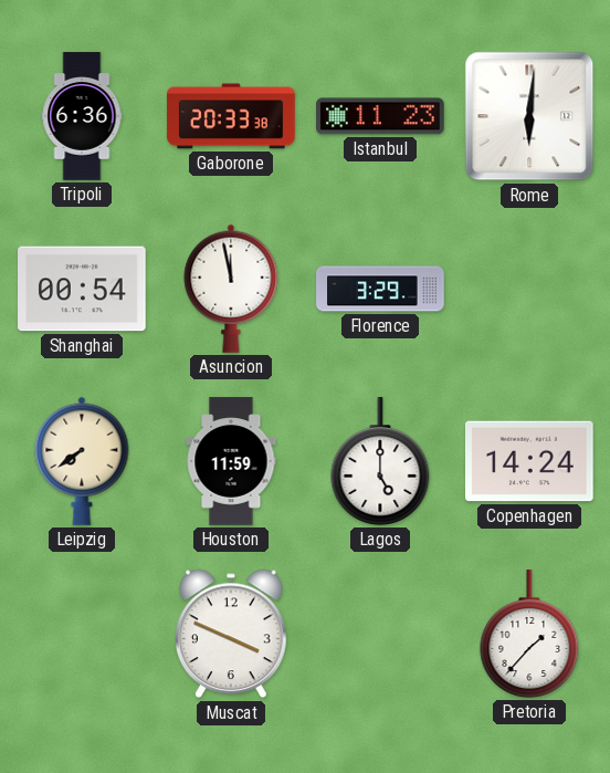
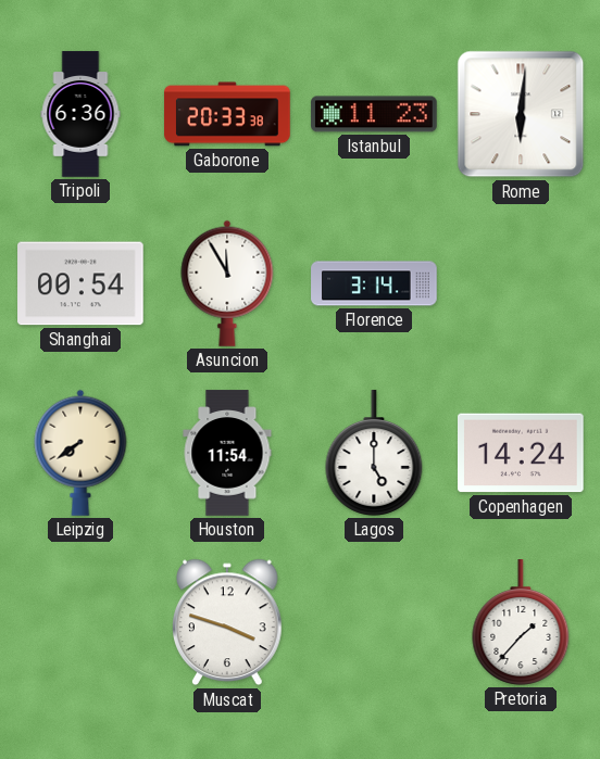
Asuncion: 11:58 -> 11:55
Florence: 3:29 -> 3:14
Houston: 11:59 -> 11:54
Muscat: 3:49 -> 3:48
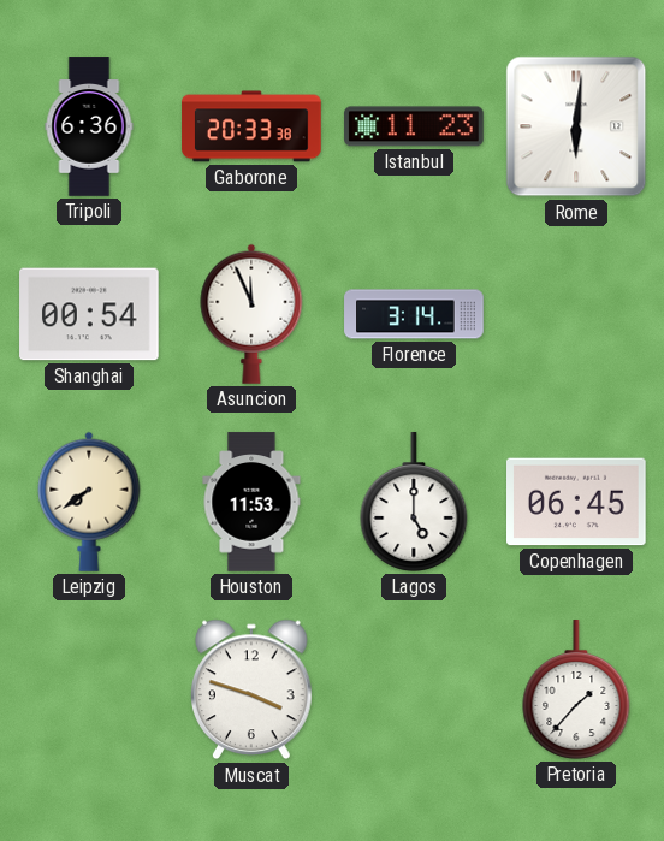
Asuncion: 11:55 -> 11:56
Houston: 11:54 -> 11:53
Copenhagen: 14:24 -> 06:45
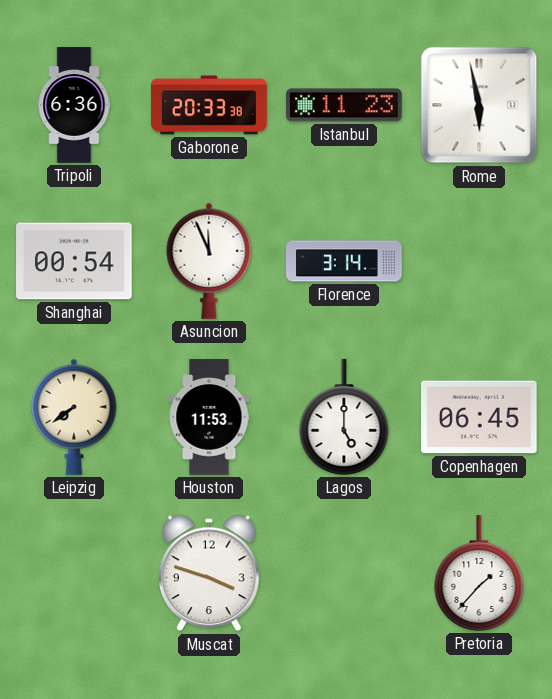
Rome: 6:01 -> 5:58
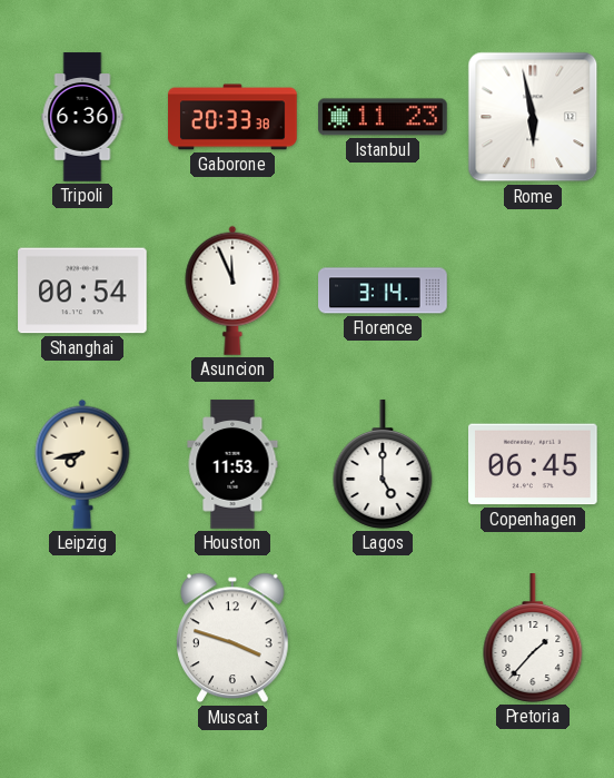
Leipzig: 7:39 -> 7:43
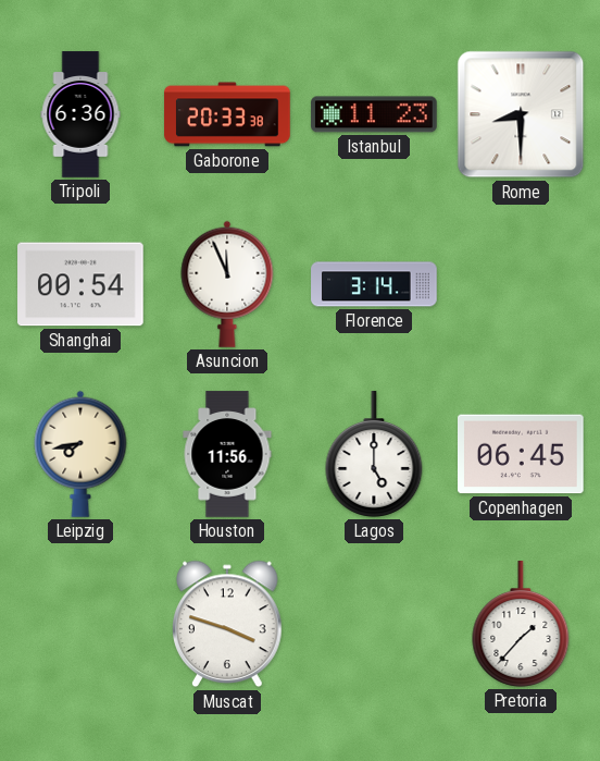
Rome: 5:58 -> 8:30
Houston: 11:53 -> 11:56
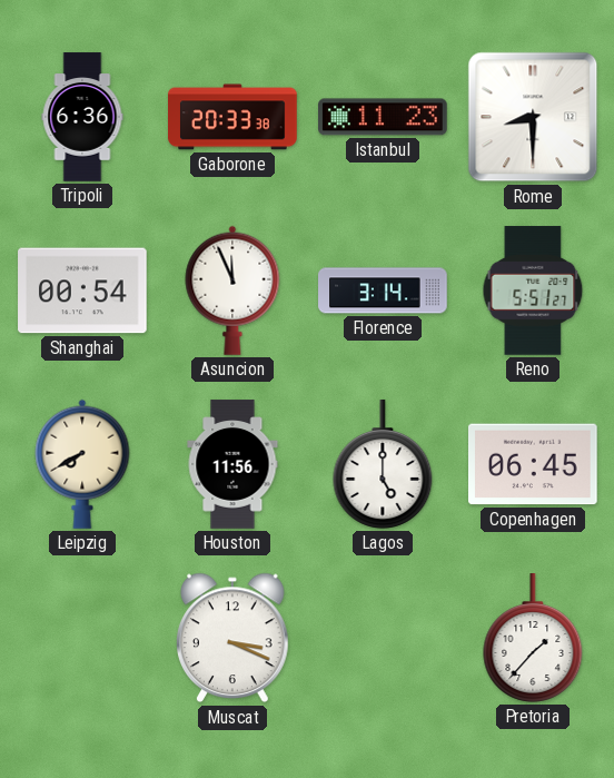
Reno: none -> 5:51
Leipzig: 7:43 -> 7:40
Muscat: 3:48 -> 3:19
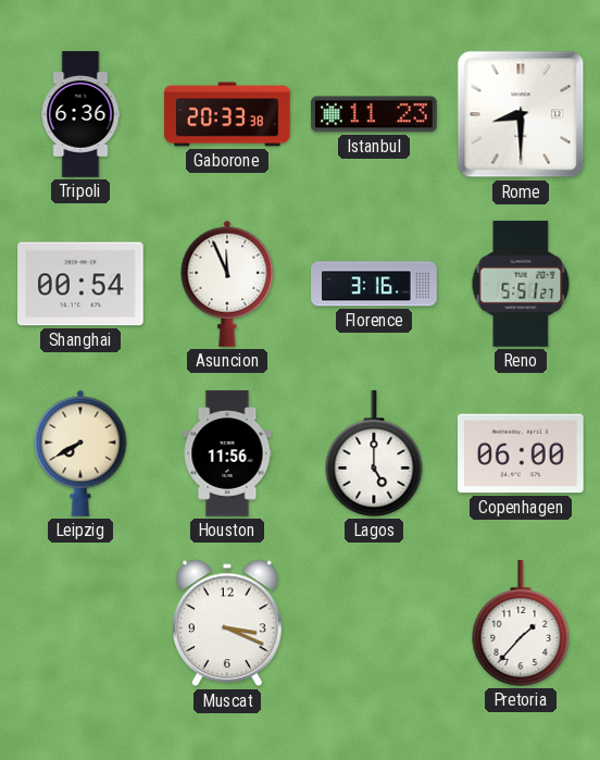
Florence: 3:14 -> 3:16
Copenhagen: 06:45 -> 06:00
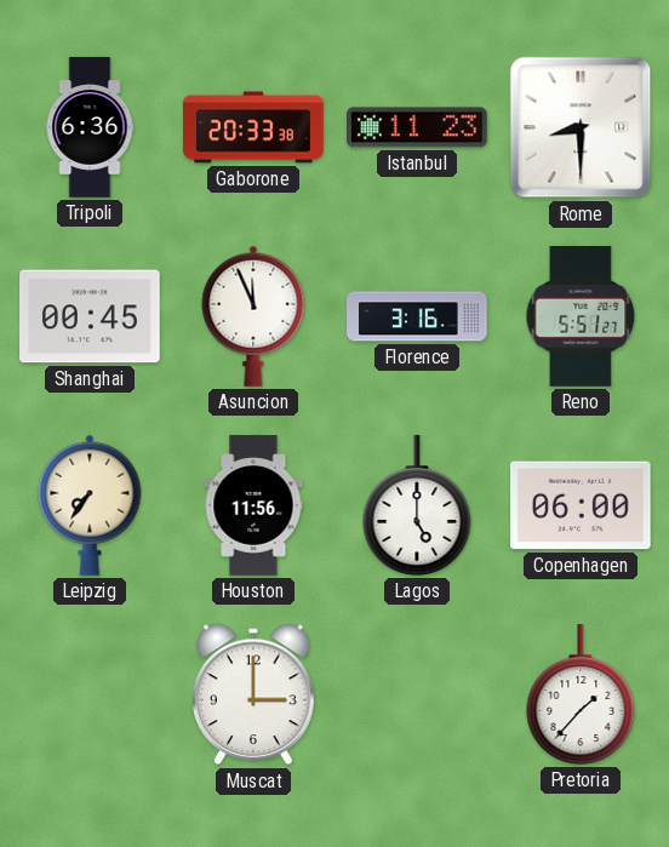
Shanghai: 00:54 -> 00:45
Leipzig: 7:40 -> 7:36
Muscat: 3:19 -> 3:00
